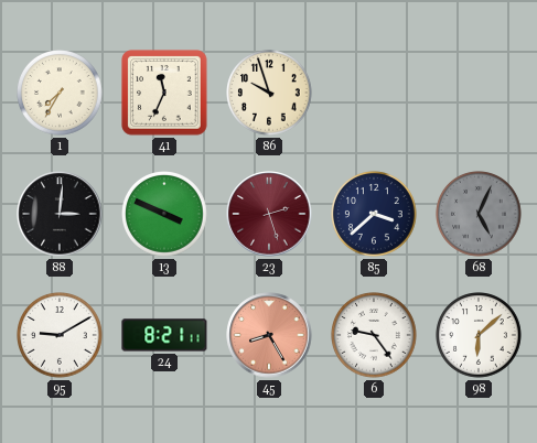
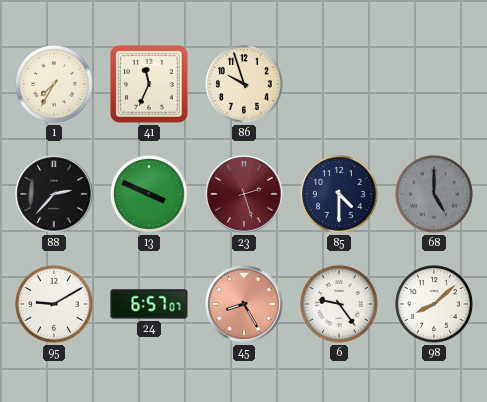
88: 3:01 -> 2:37
85: 3:38 -> 4:30
68: 5:04 -> 5:00
24: 8:21 -> 6:57
98: 6:08 -> 8:08
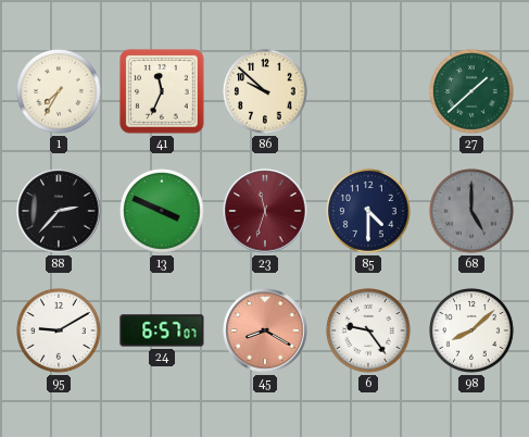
86: 9:57 -> 9:52
27: none -> 1:38
23: 2:27 -> 11:33
45: 8:25 -> 8:20
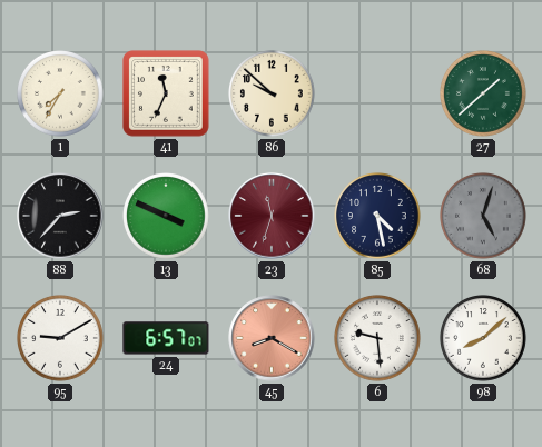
85: 4:30 -> 4:28
68: 5:00 -> 5:03
6: 9:24 -> 9:29
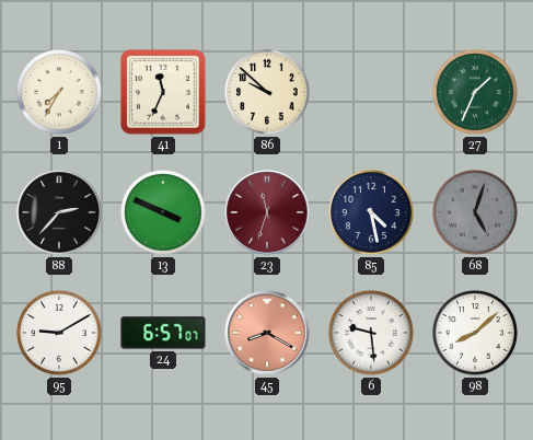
27: 1:38 -> 1:34
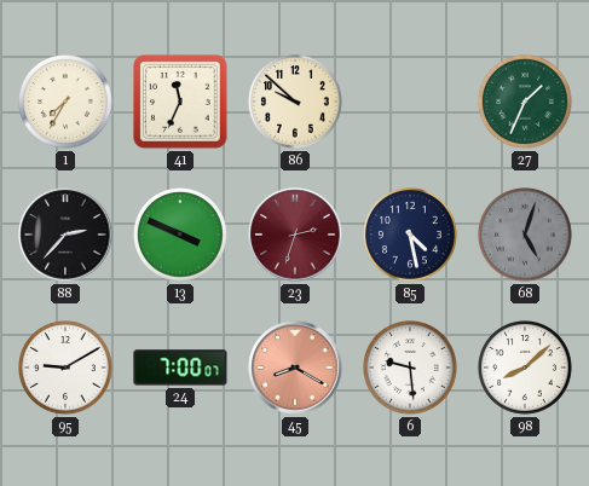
23: 11:33 -> 2:33
24: 6:57 -> 7:00
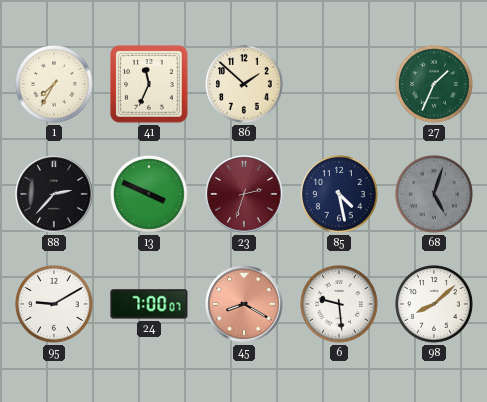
86: 9:52 -> 1:52
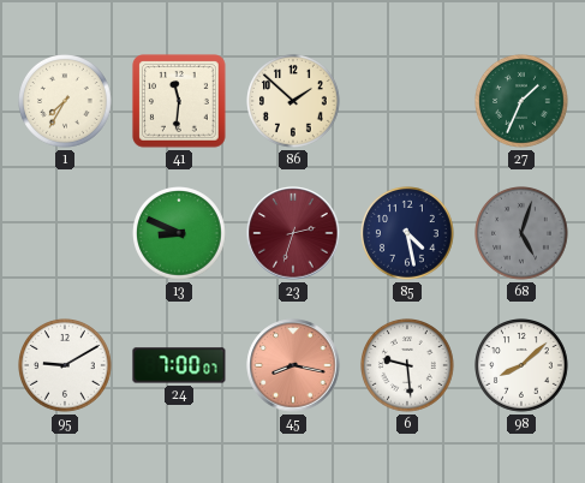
41: 11:34 -> 11:31
88: 2:37 -> none
13: 3:49 -> 8:49
45: 8:20 -> 8:17
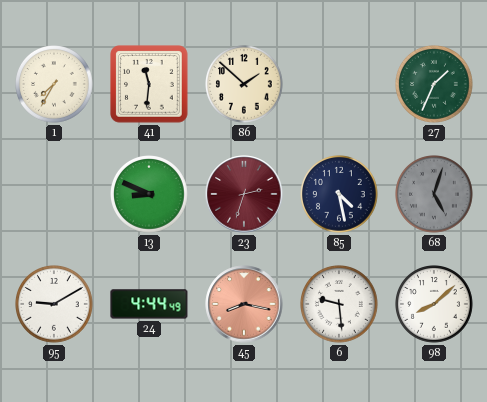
24: 7:00 -> 4:44
